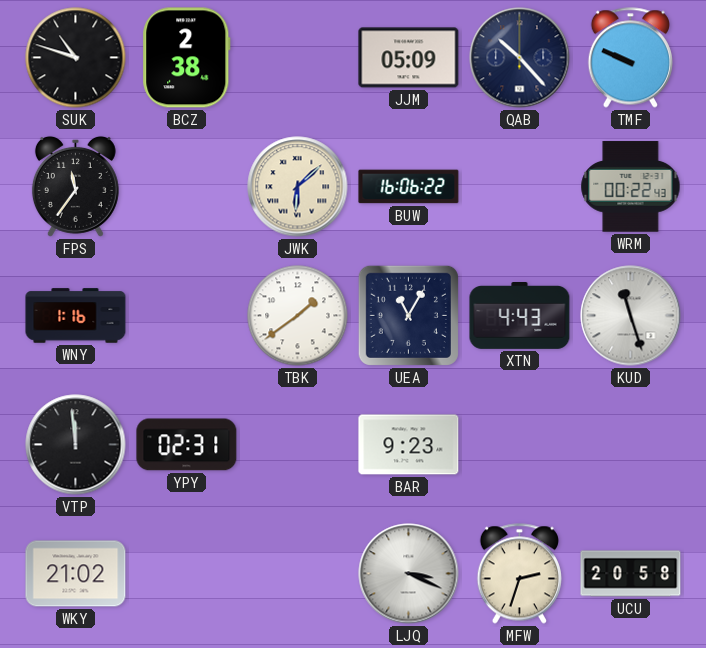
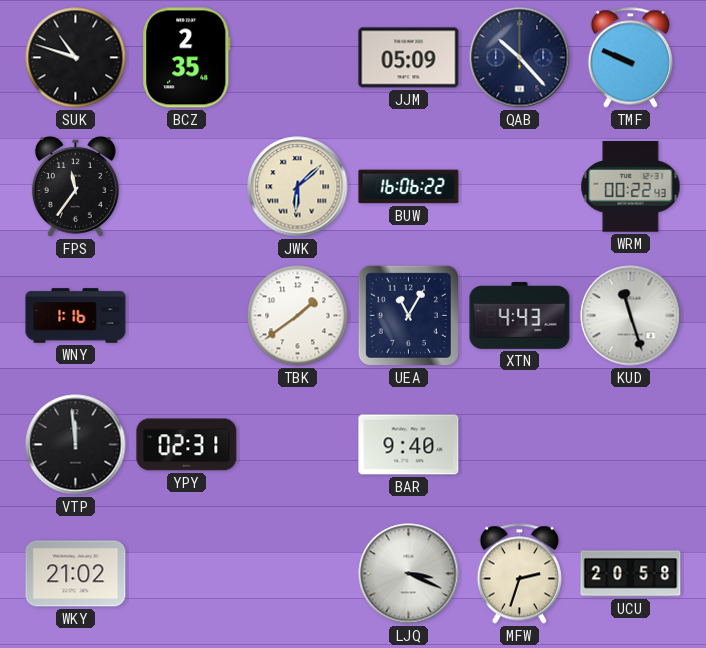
BCZ: 2:38 -> 2:35
BAR: 9:23 -> 9:40
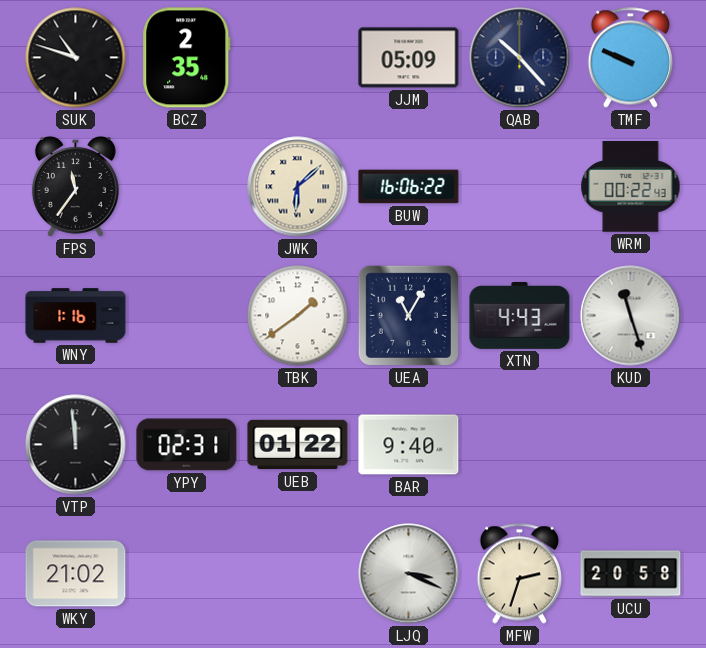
UEB: none -> 01:22
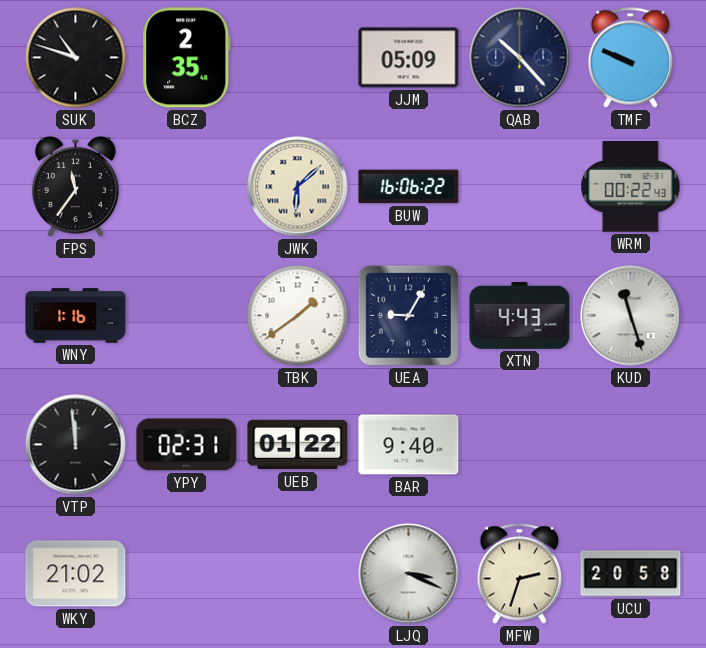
UEA: 11:05 -> 9:05
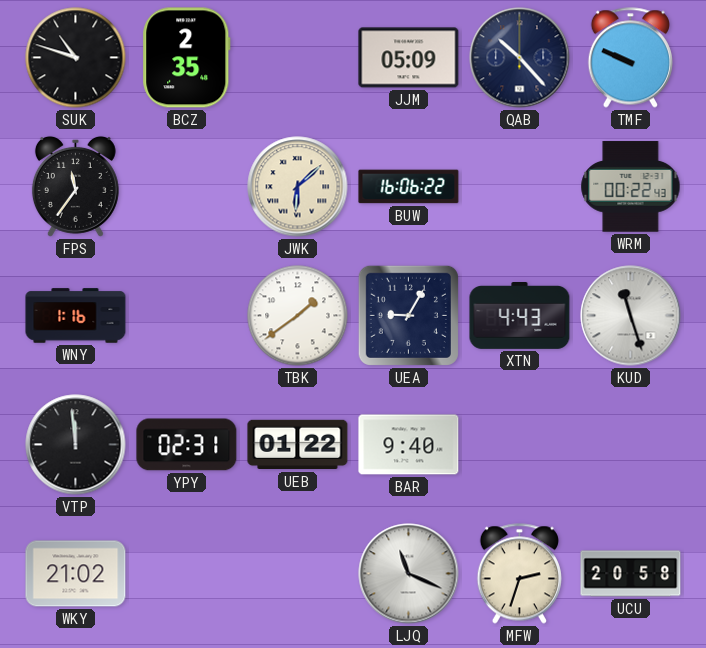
LJQ: 3:19 -> 11:19
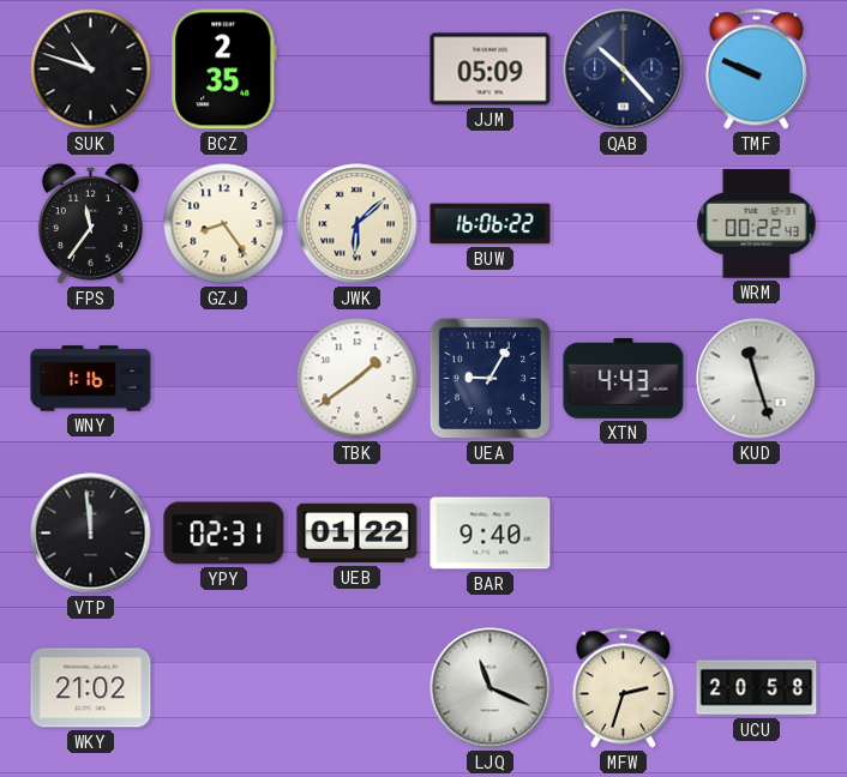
GZJ: none -> 8:24
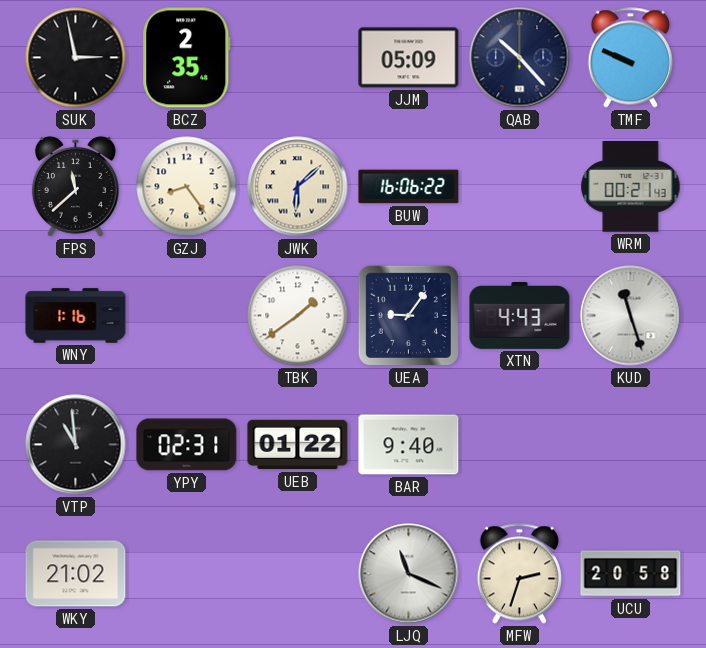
SUK: 10:48 -> 2:58
FPS: 11:36 -> 11:38
WRM: 00:22 -> 00:21
UEA: 9:05 -> 9:06
VTP: 11:59 -> 10:59
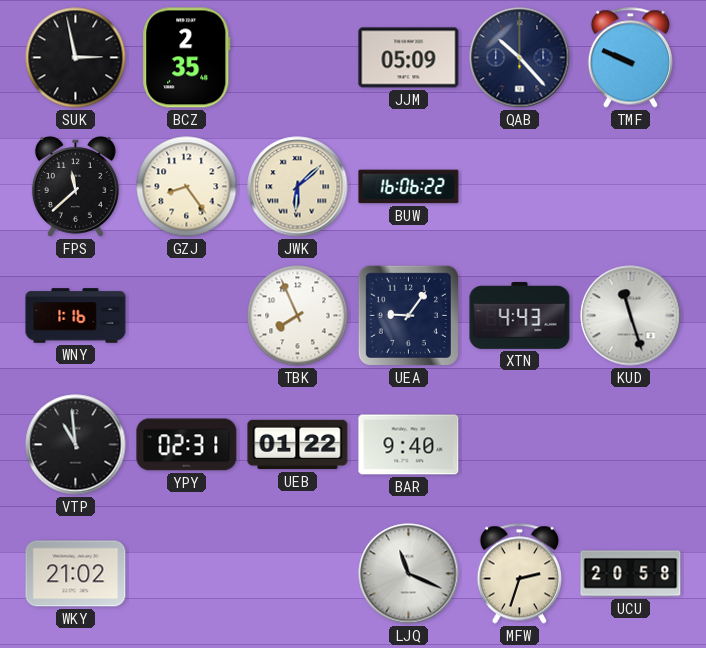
WRM: 00:21 -> none
TBK: 1:39 -> 7:56
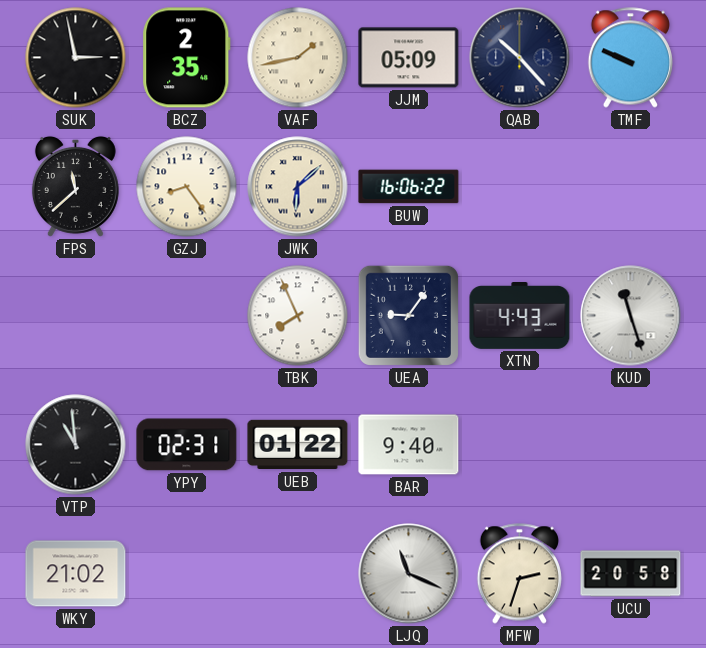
VAF: none -> 1:43
WNY: 1:16 -> none
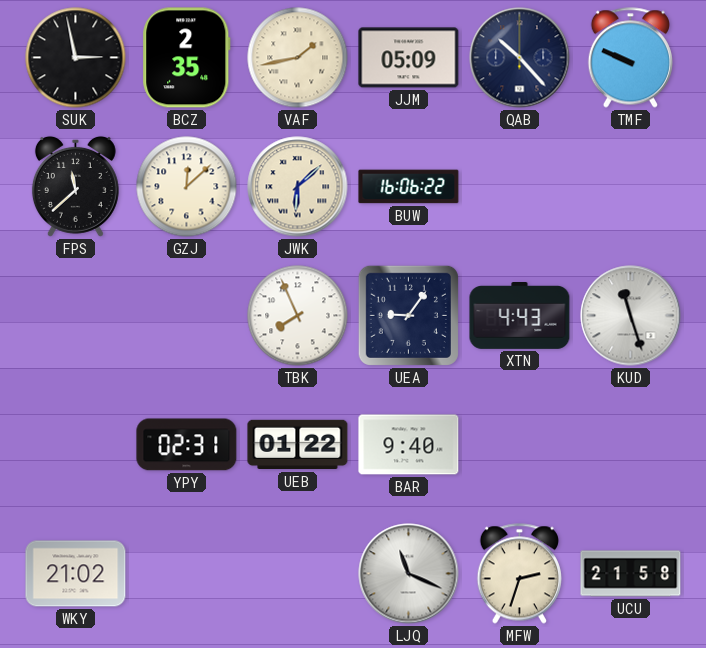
GZJ: 8:24 -> 12:08
VTP: 10:59 -> none
UCU: 20:58 -> 21:58
